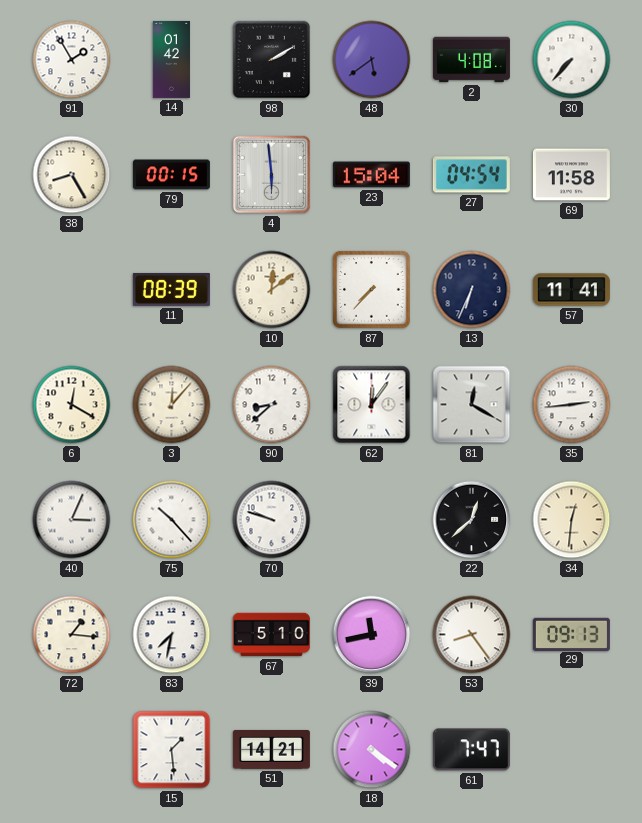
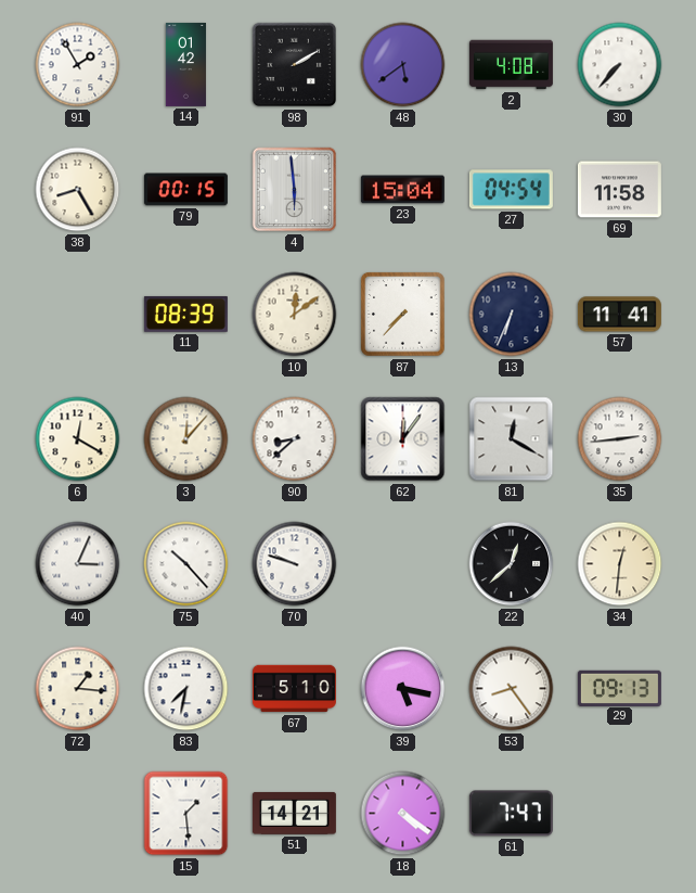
39: 11:43 -> 5:17
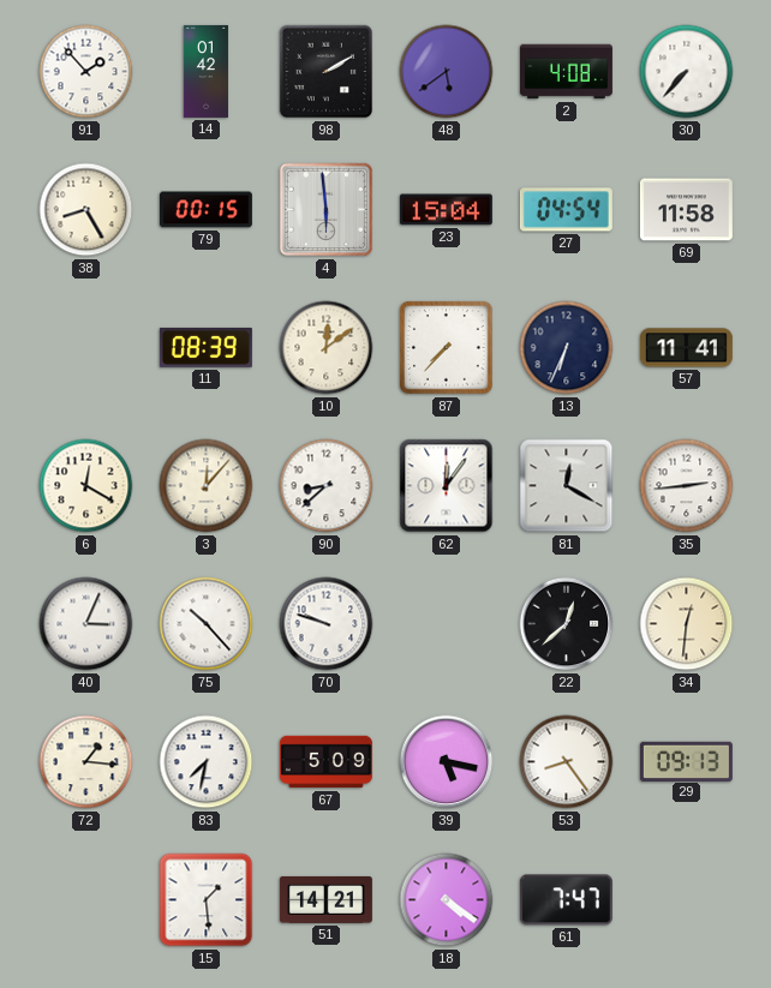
91: 1:55 -> 1:53
67: 5:10 -> 5:09
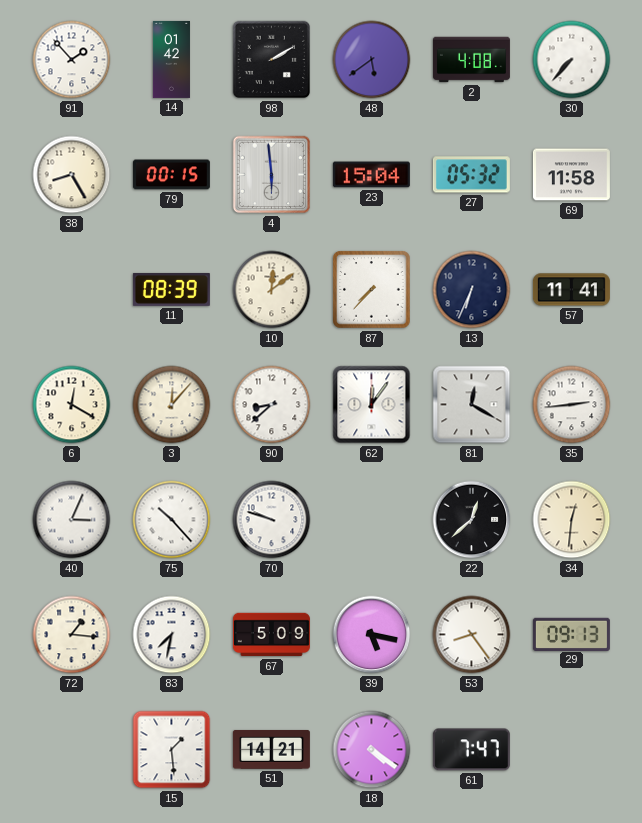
27: 04:54 -> 05:32
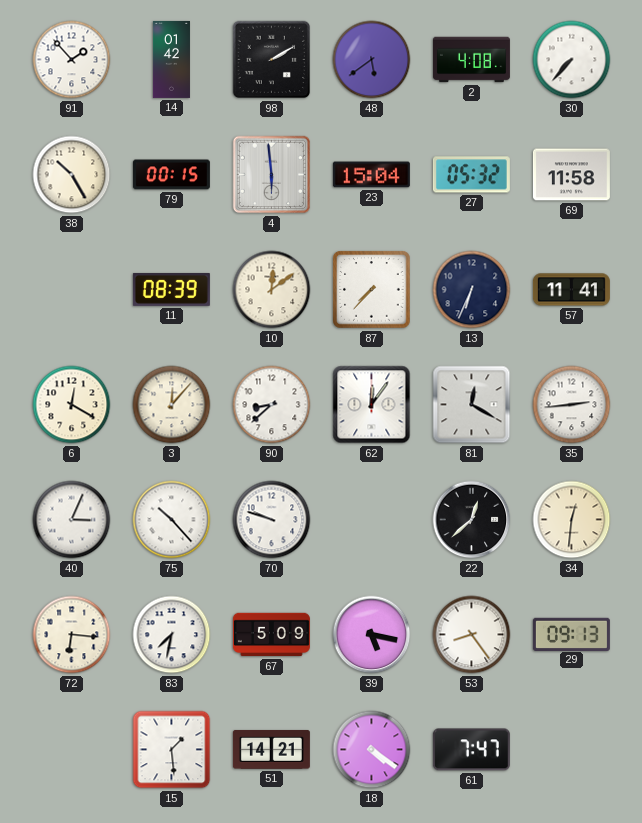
38: 8:25 -> 10:25
72: 1:16 -> 6:16
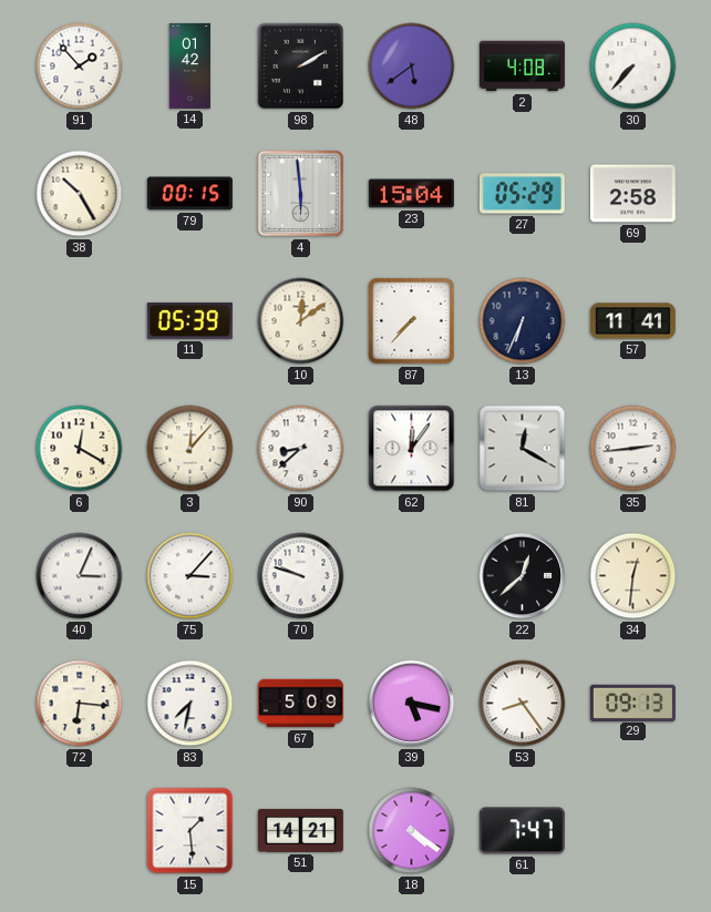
27: 05:32 -> 05:29
69: 11:58 -> 2:58
11: 08:39 -> 05:39
75: 10:23 -> 3:07
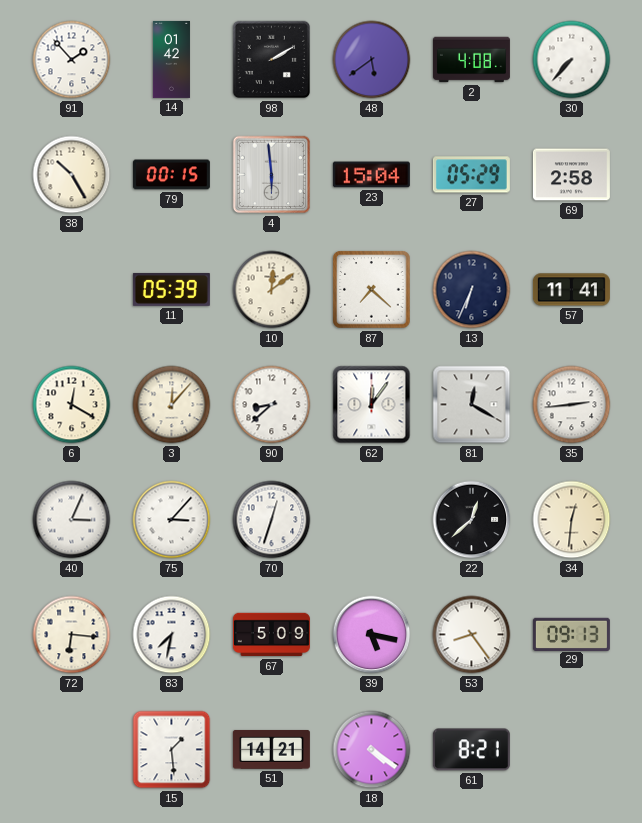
87: 7:37 -> 7:22
70: 9:48 -> 12:33
61: 7:47 -> 8:21
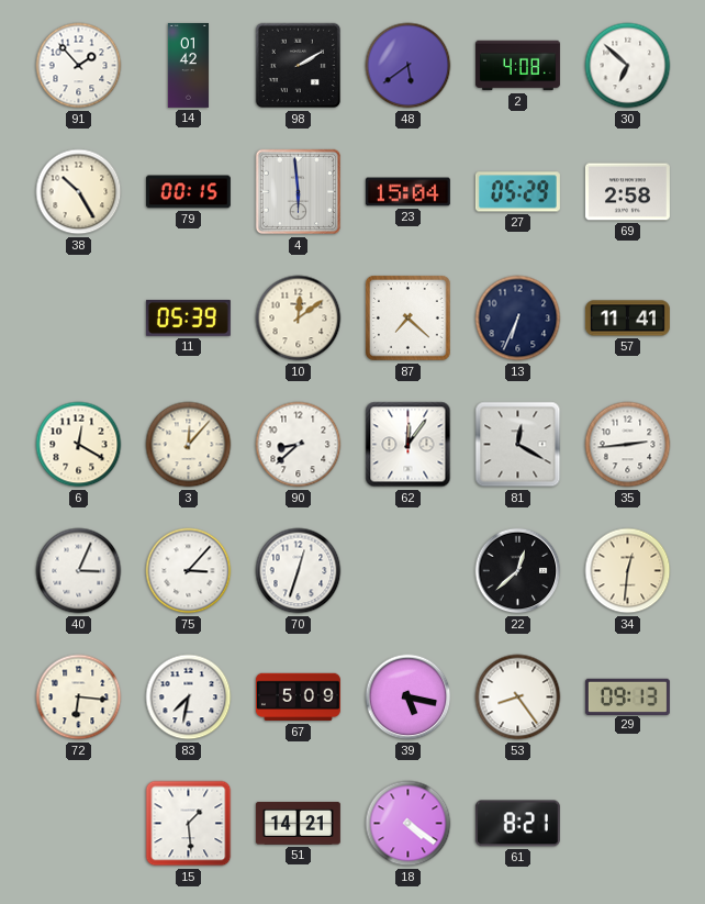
30: 7:37 -> 6:52
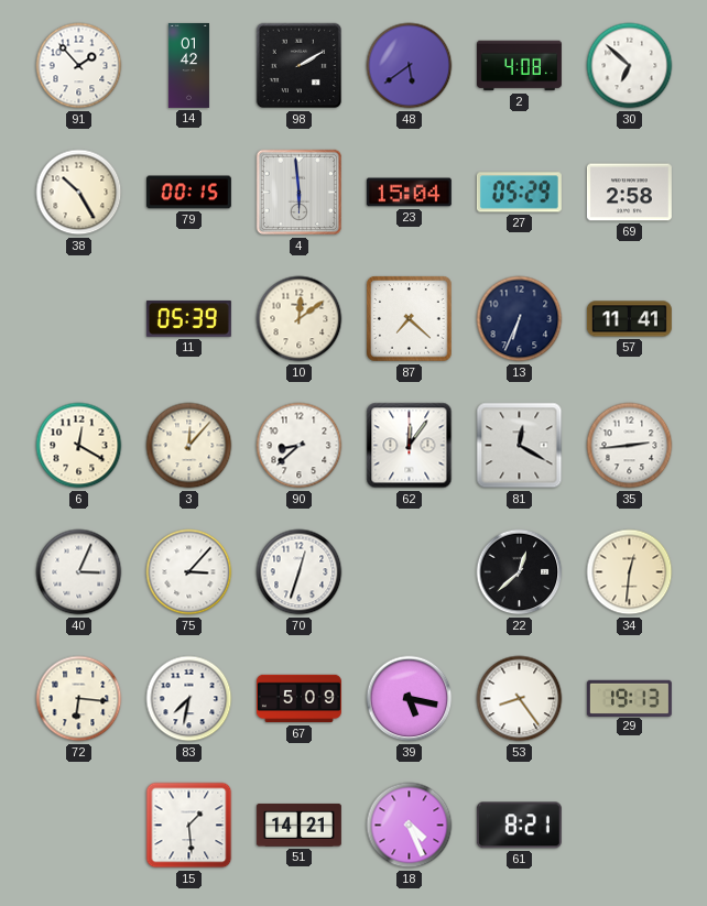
29: 09:13 -> 19:13
18: 4:21 -> 4:26
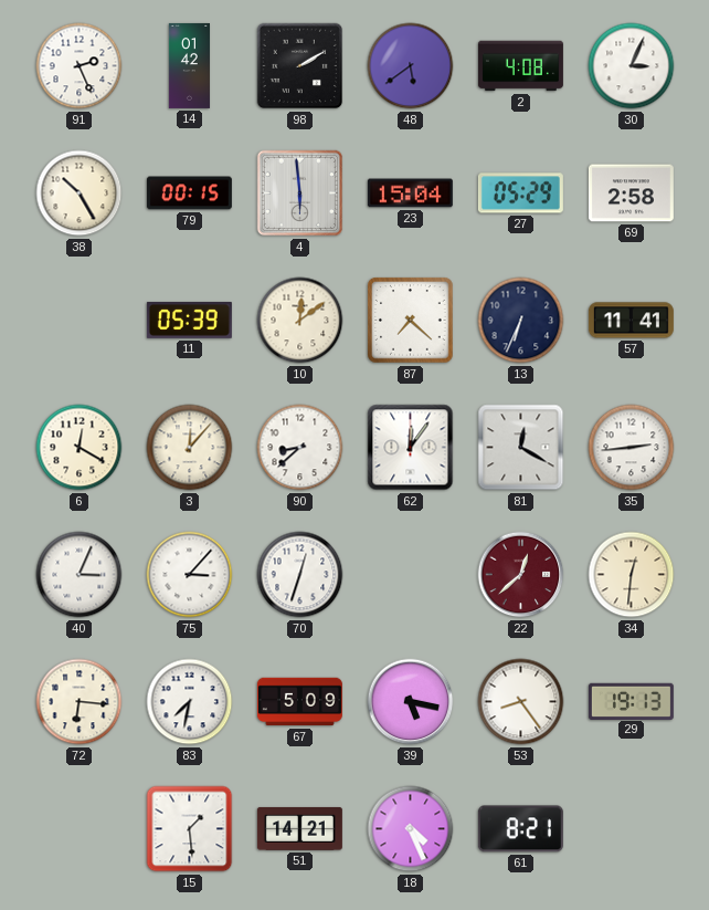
91: 1:53 -> 2:26
30: 6:52 -> 3:04
22 dial: black -> burgundy
